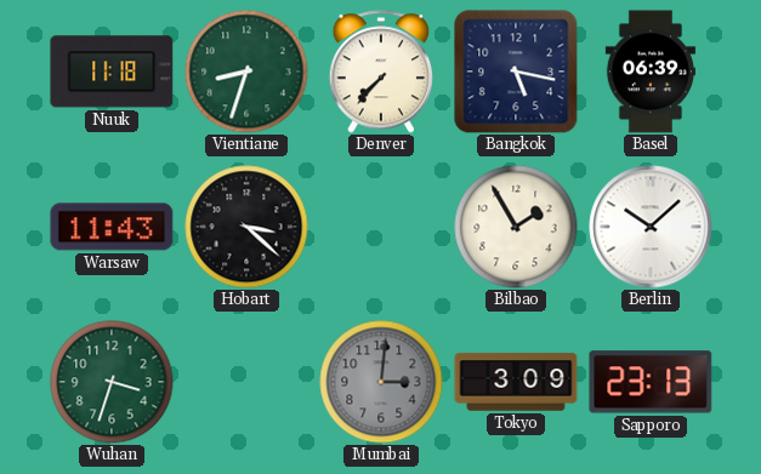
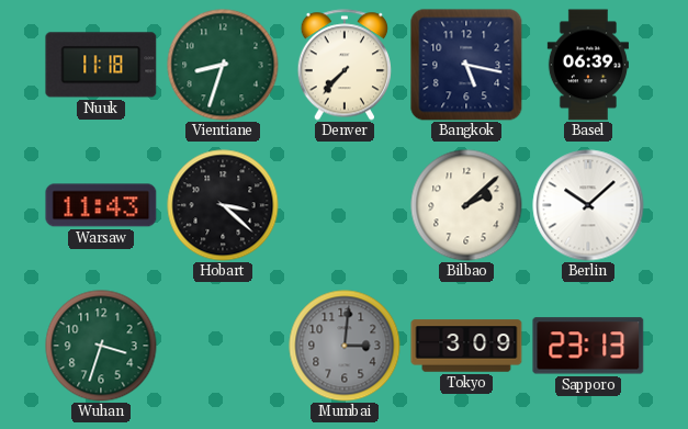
Bilbao: 1:55 -> 2:08
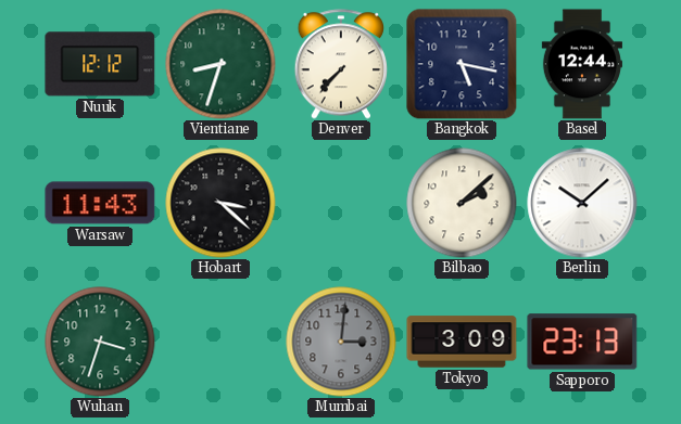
Nuuk: 11:18 -> 12:12
Basel: 06:39 -> 12:44
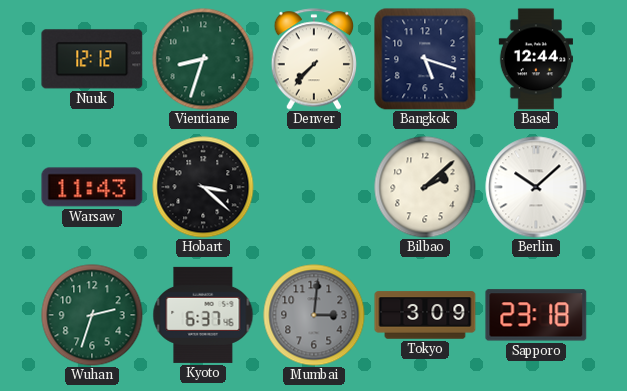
Bangkok: 5:17 -> 5:18
Wuhan: 3:33 -> 2:33
Kyoto: none -> 6:37
Sapporo: 23:13 -> 23:18
